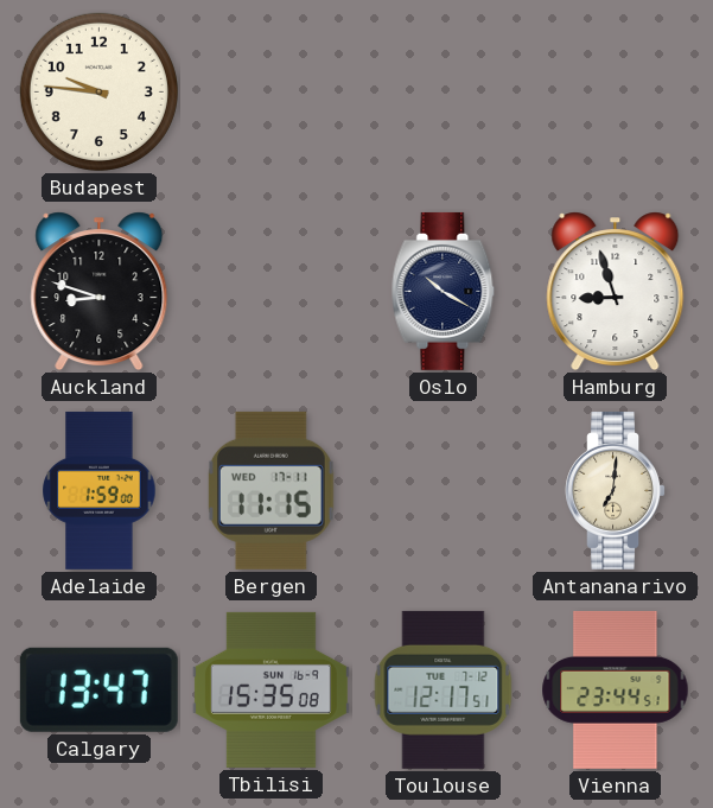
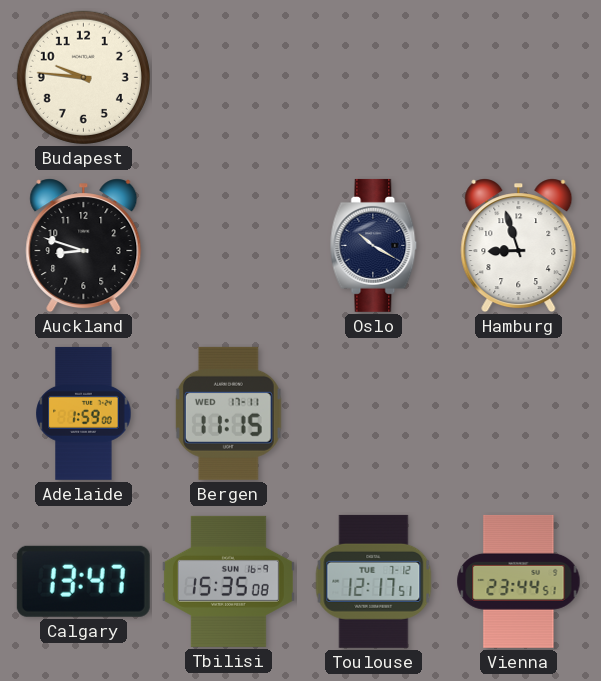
Antananarivo: 7:01 -> none
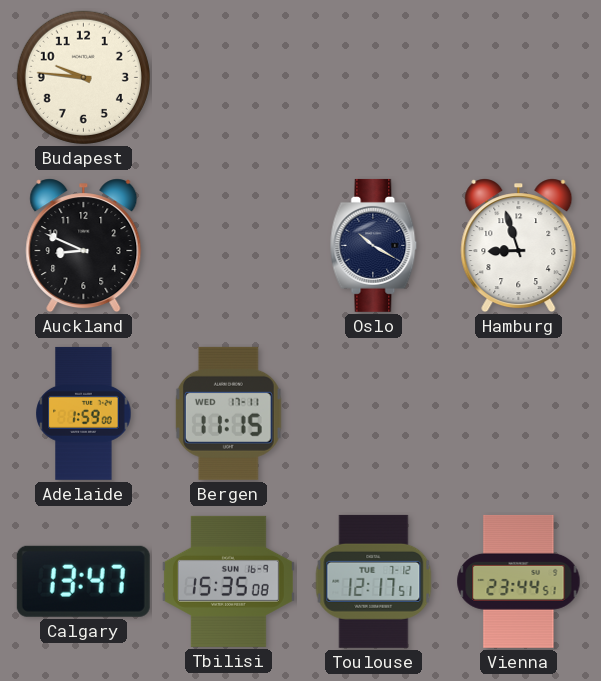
Auckland: 8:48 -> 8:49
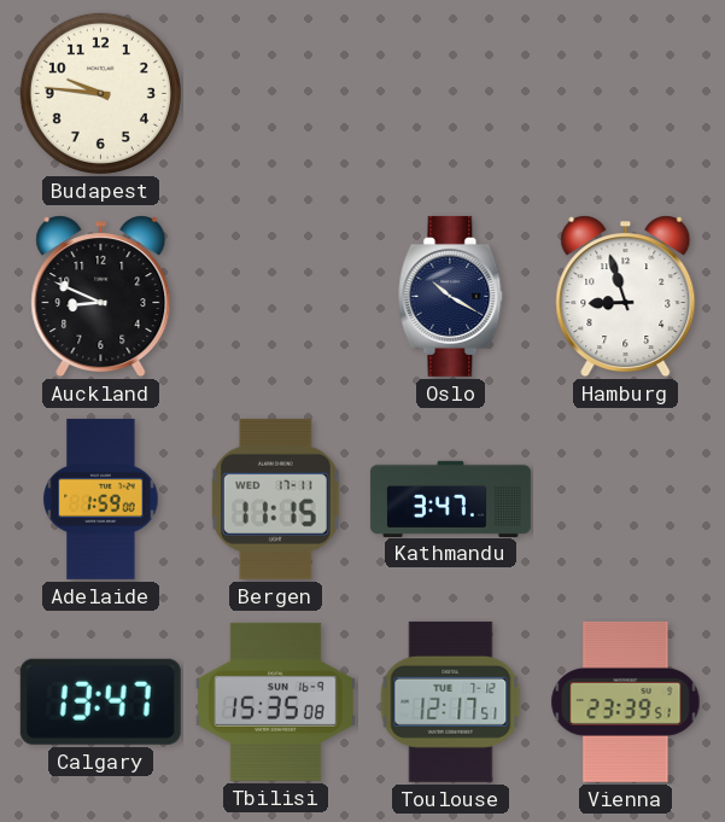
Kathmandu: none -> 3:47
Vienna: 23:44 -> 23:39
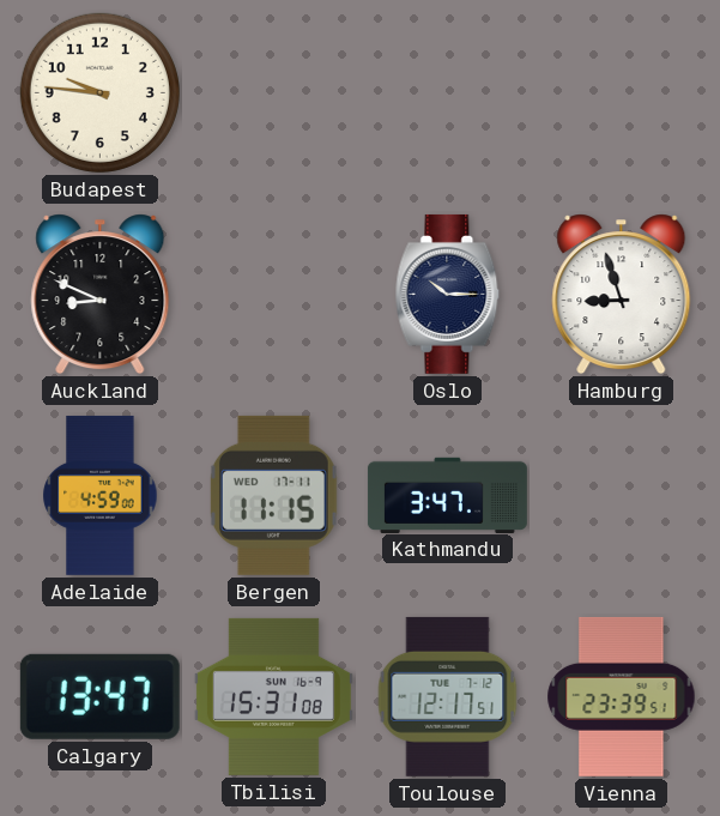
Oslo: 10:20 -> 10:15
Adelaide: 1:59 -> 4:59
Tbilisi: 15:35 -> 15:31
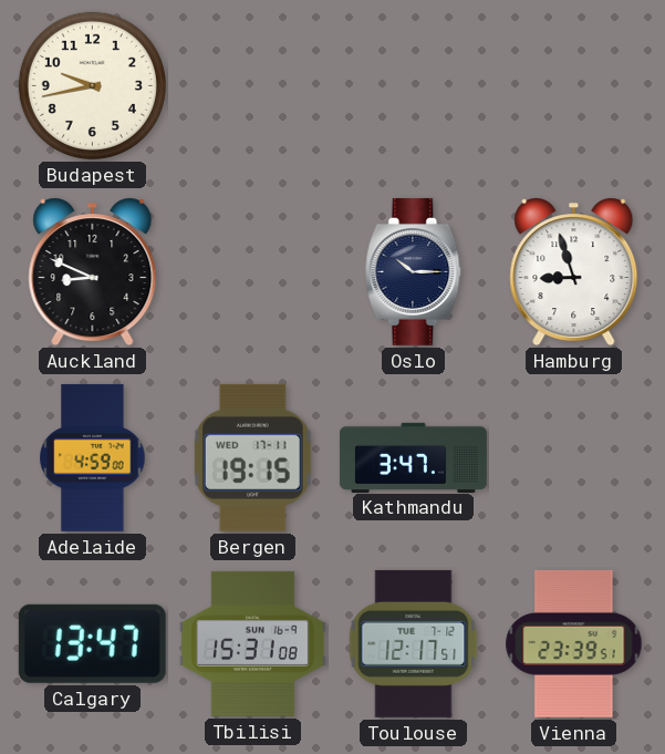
Budapest: 9:46 -> 9:43
Bergen: 11:15 -> 19:15
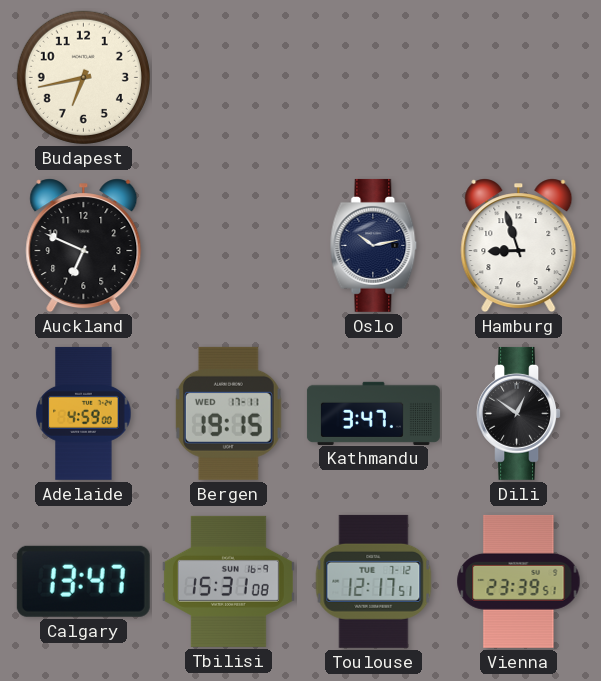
Budapest: 9:43 -> 6:43
Auckland: 8:49 -> 6:49
Oslo: 10:15 -> 10:13
Dili: none -> 12:51
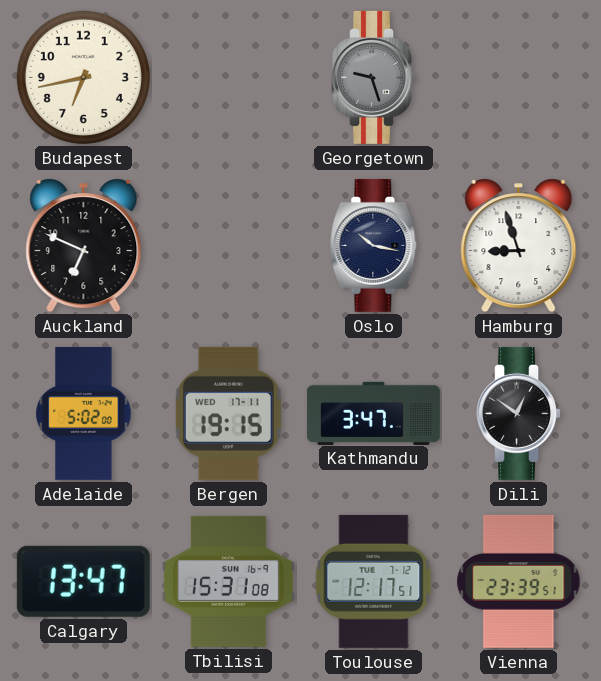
Georgetown: none -> 9:27
Oslo: 10:13 -> 10:17
Adelaide: 4:59 -> 5:02
